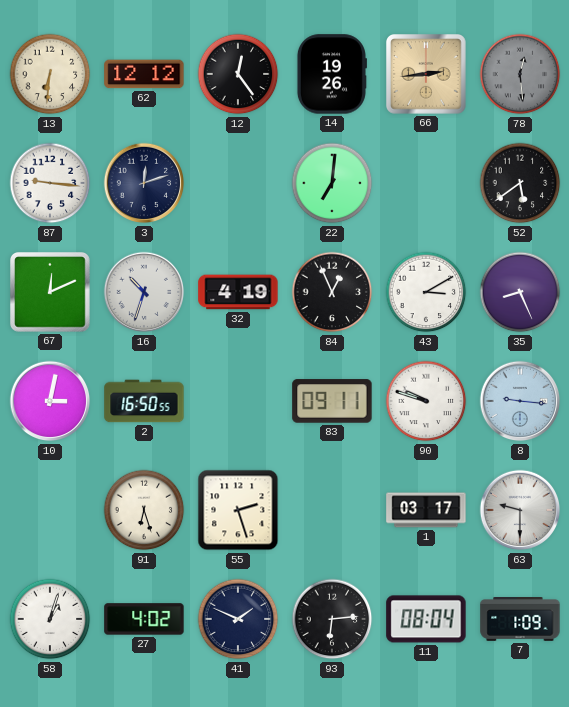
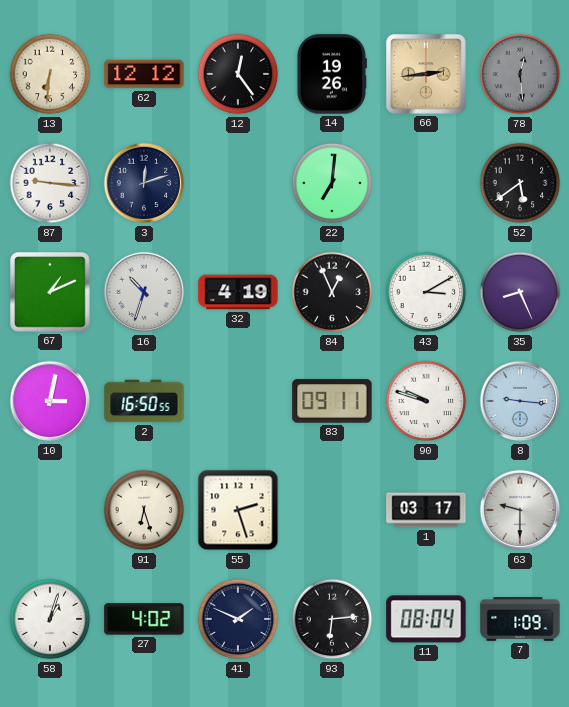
67: 12:11 -> 1:11
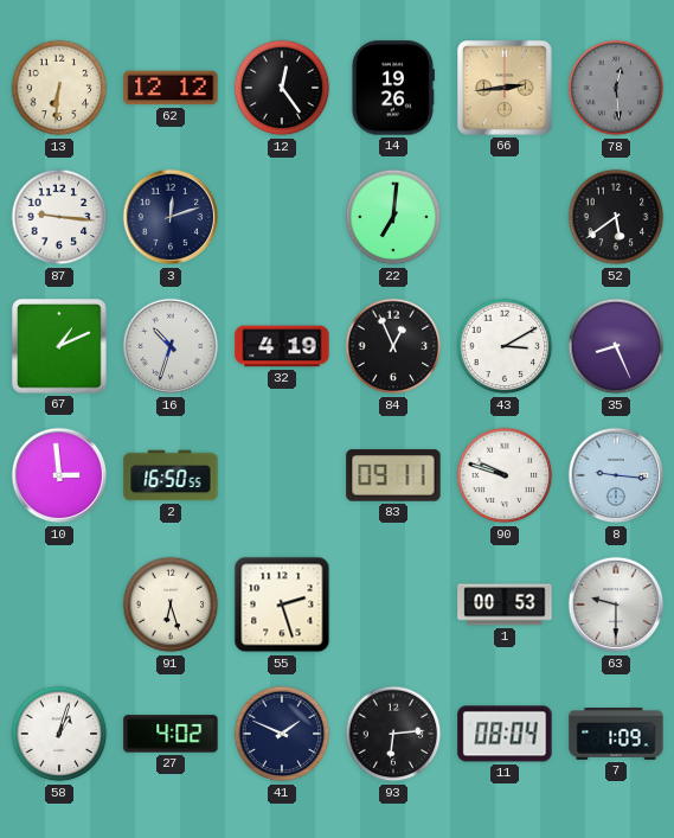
10: 3:02 -> 2:59
1: 03:17 -> 00:53
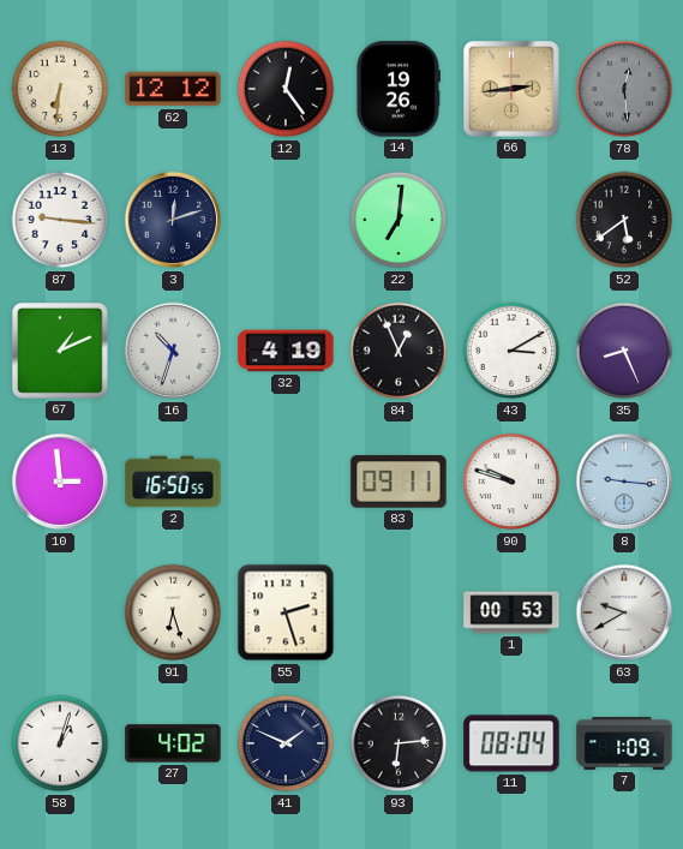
63: 9:30 -> 9:40
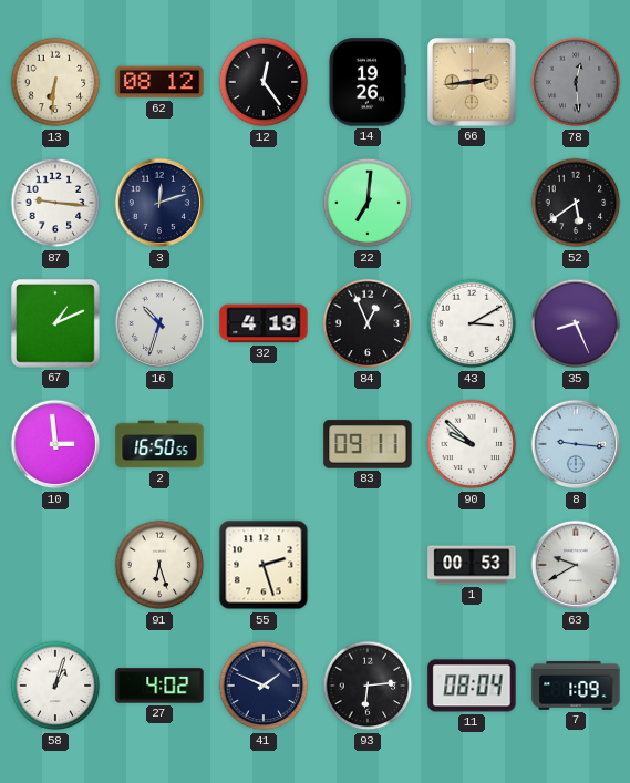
62: 12:12 -> 08:12
90: 9:48 -> 9:52
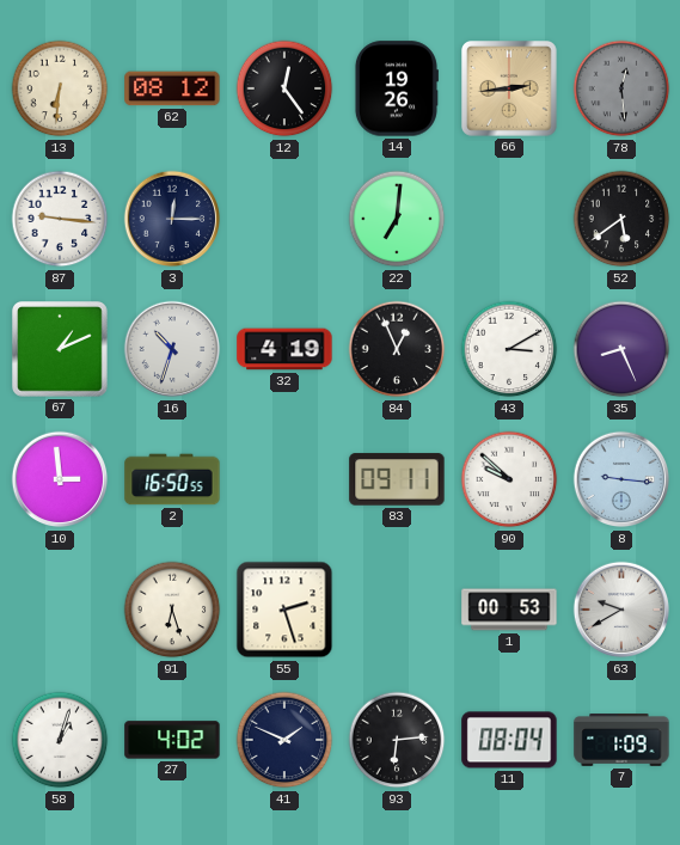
3: 12:12 -> 12:15
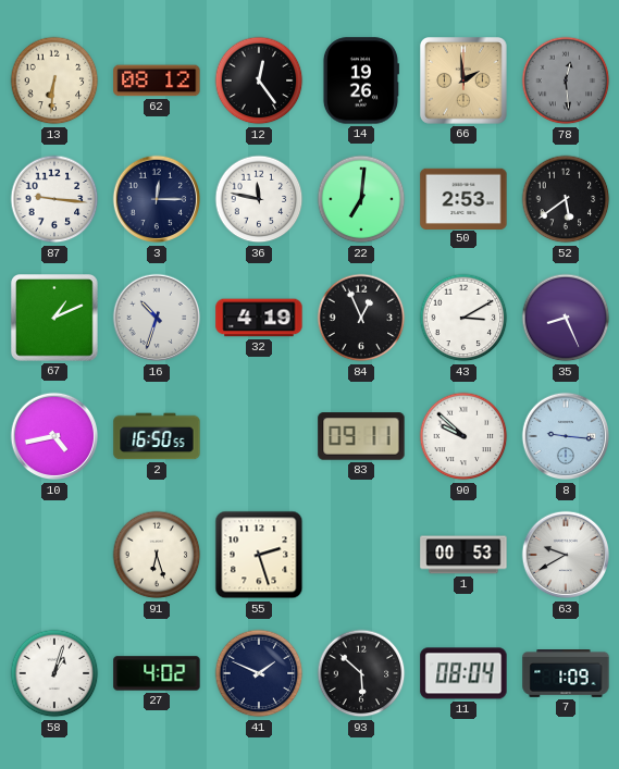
66: 2:44 -> 1:59
36: none -> 11:47
50: none -> 2:53
10: 2:59 -> 4:43
93: 6:14 -> 5:52
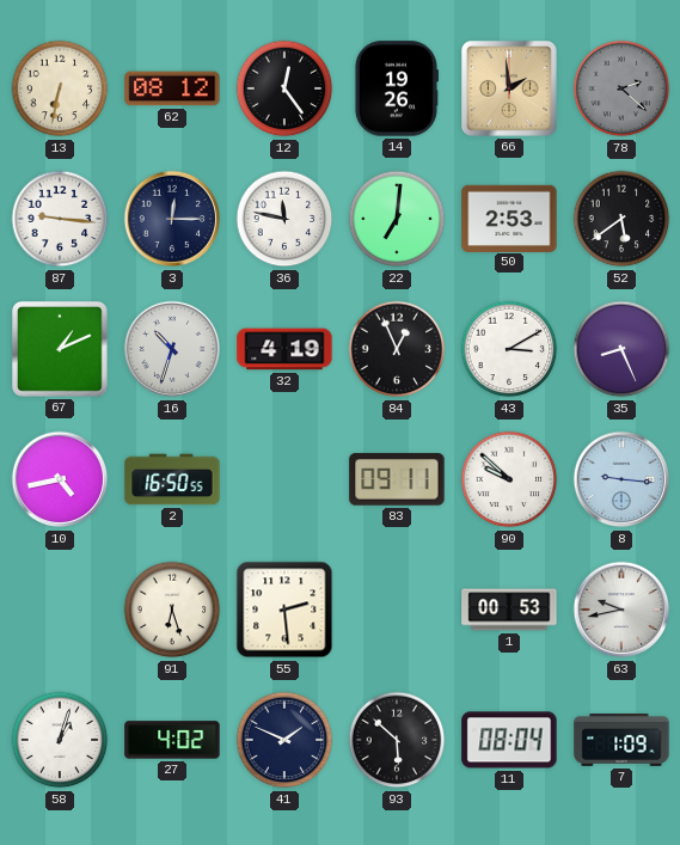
13: 6:31 -> 6:32
78: 12:29 -> 2:22
55: 2:27 -> 2:29
63: 9:40 -> 9:43
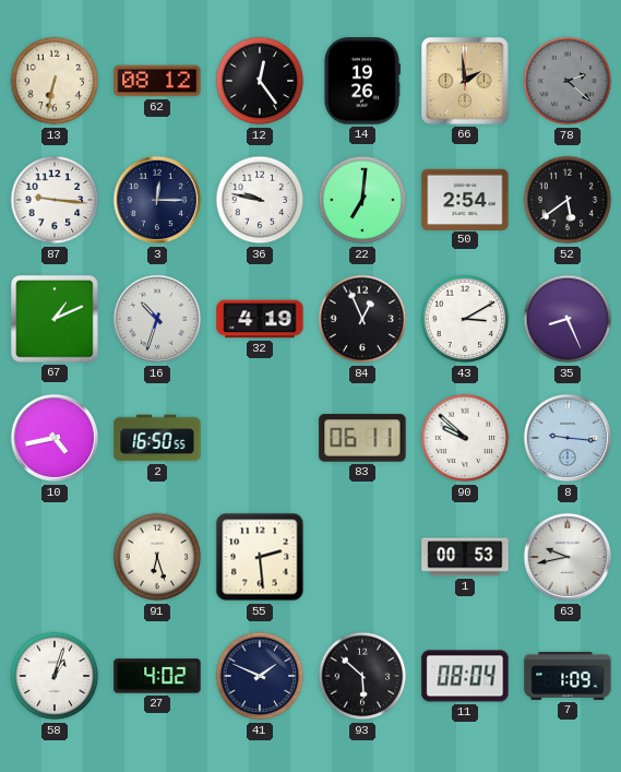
36: 11:47 -> 9:47
50: 2:53 -> 2:54
83: 09:11 -> 06:11
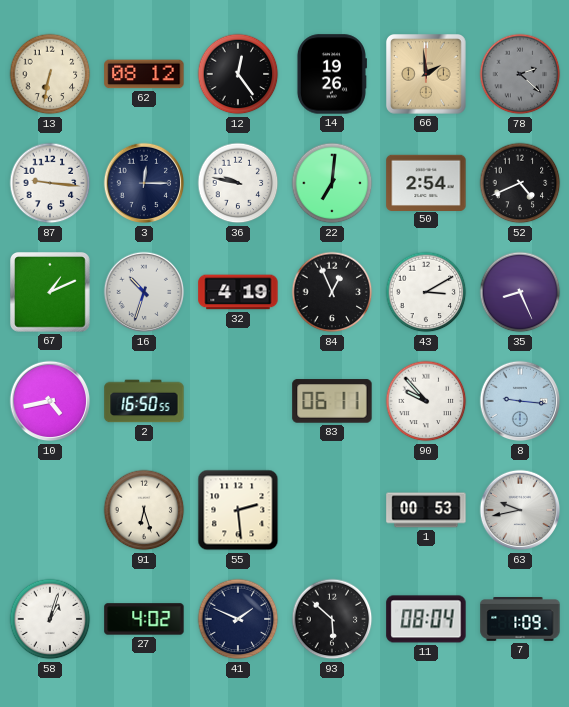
52: 5:39 -> 4:41
90: 9:52 -> 9:53
